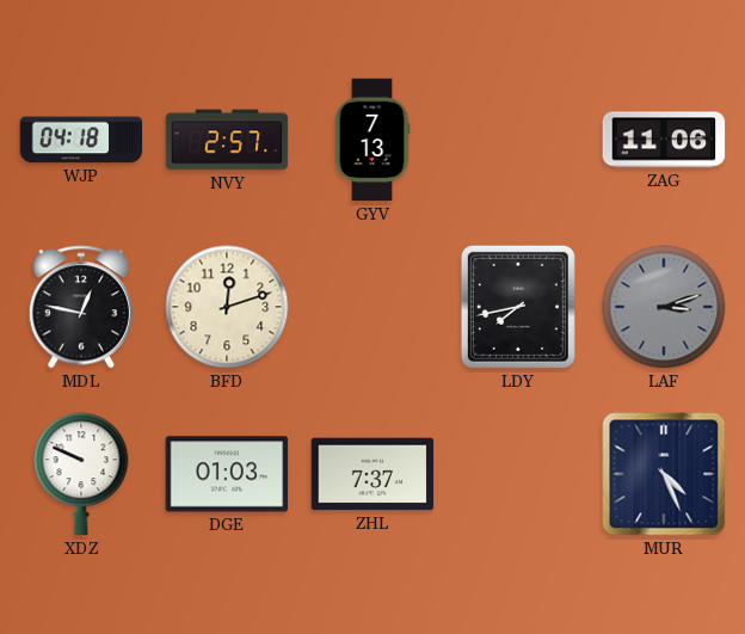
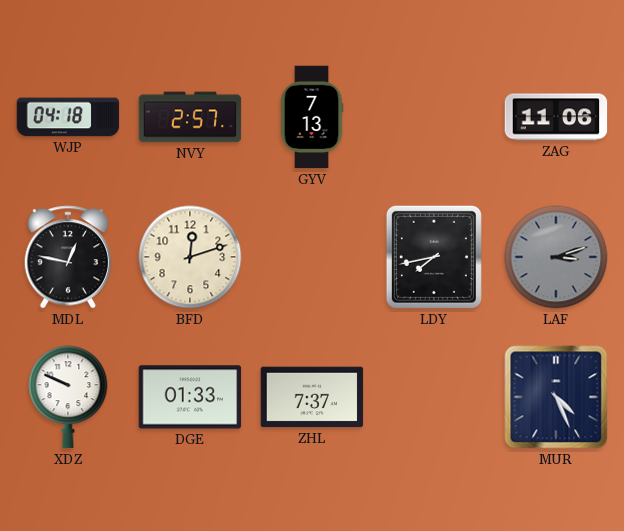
DGE: 01:03 -> 01:33
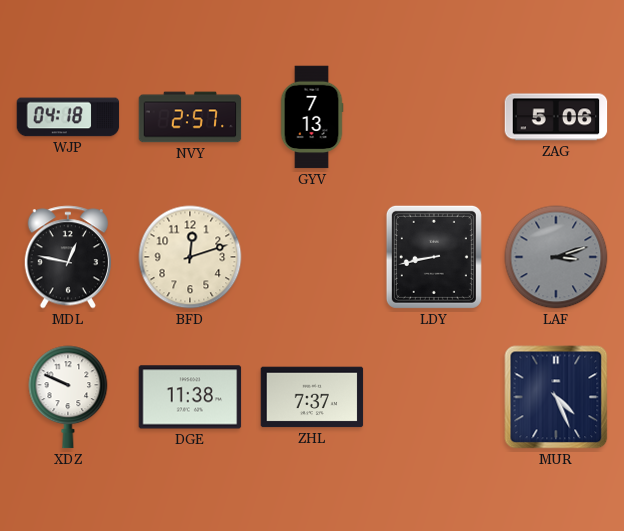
ZAG: 11:06 -> 5:06
LDY: 7:43 -> 8:43
DGE: 01:33 -> 11:38
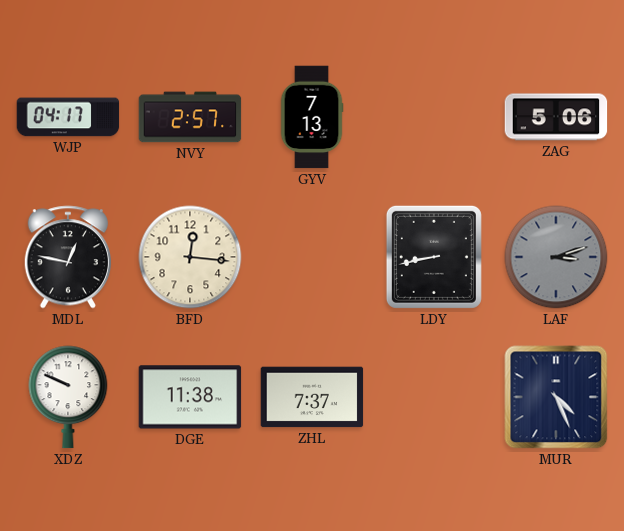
WJP: 04:18 -> 04:17
BFD: 12:12 -> 12:16
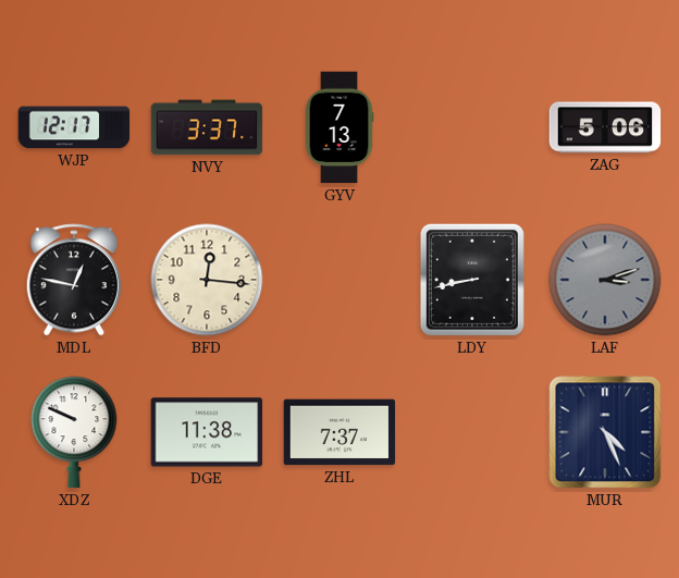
WJP: 04:17 -> 12:17
NVY: 2:57 -> 3:37
